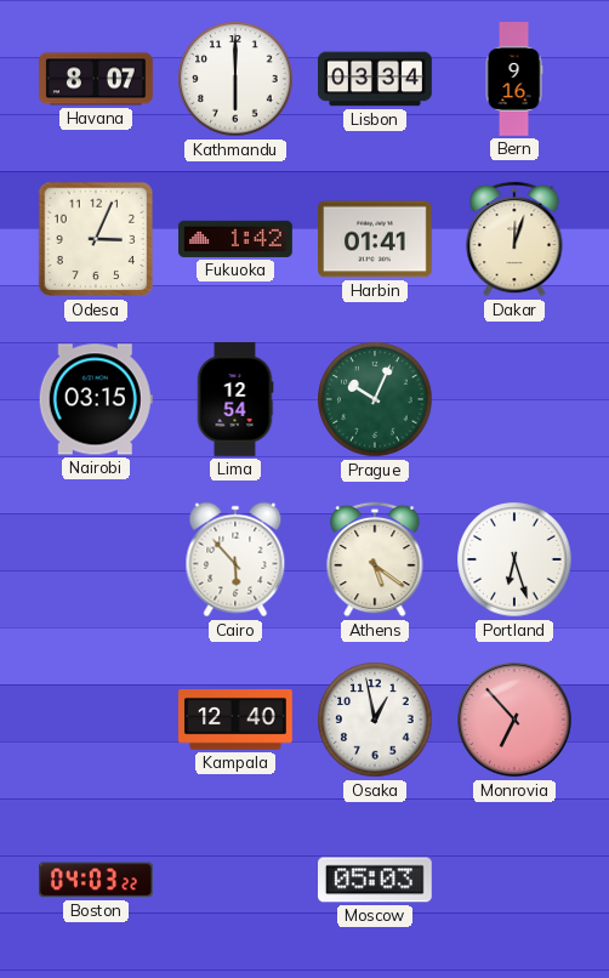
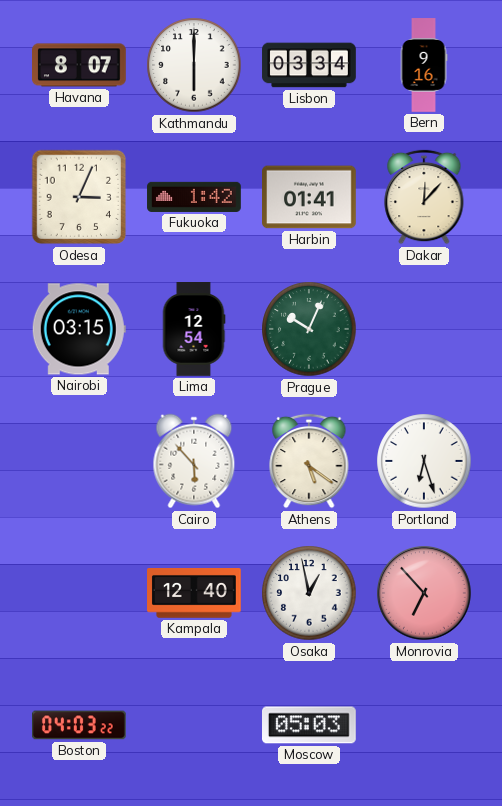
Dakar: 12:03 -> 12:07
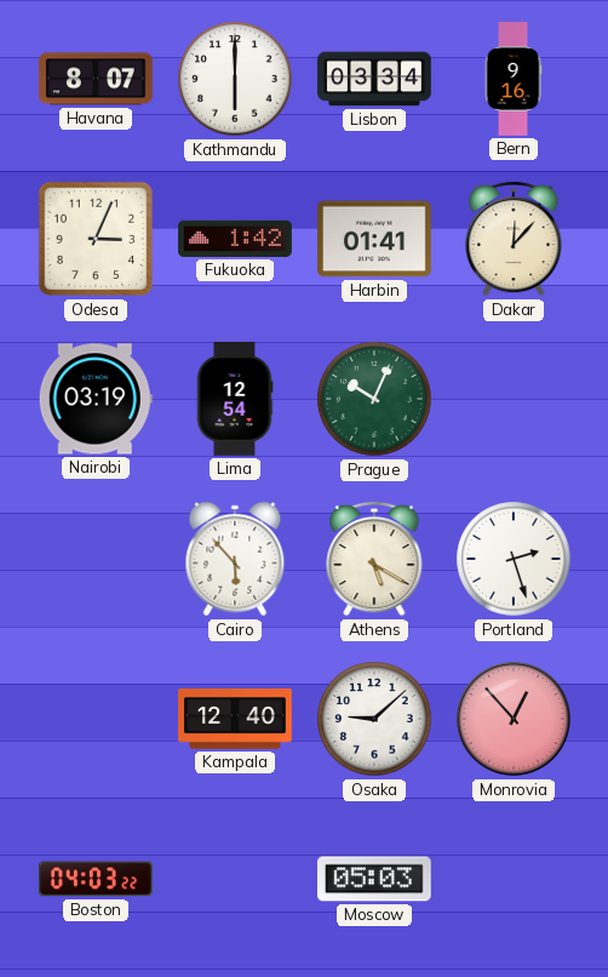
Nairobi: 03:15 -> 03:19
Athens: 5:21 -> 5:20
Portland: 6:27 -> 2:27
Osaka: 12:58 -> 9:08
Monrovia: 6:53 -> 12:53
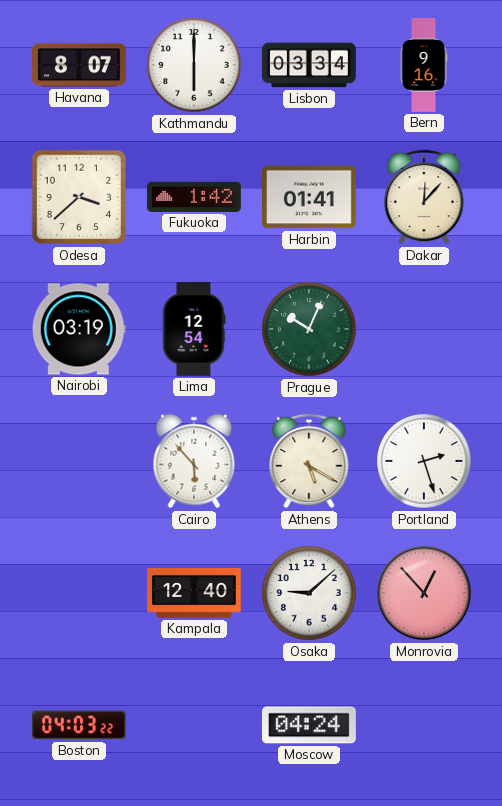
Odesa: 3:04 -> 3:38
Moscow: 05:03 -> 04:24
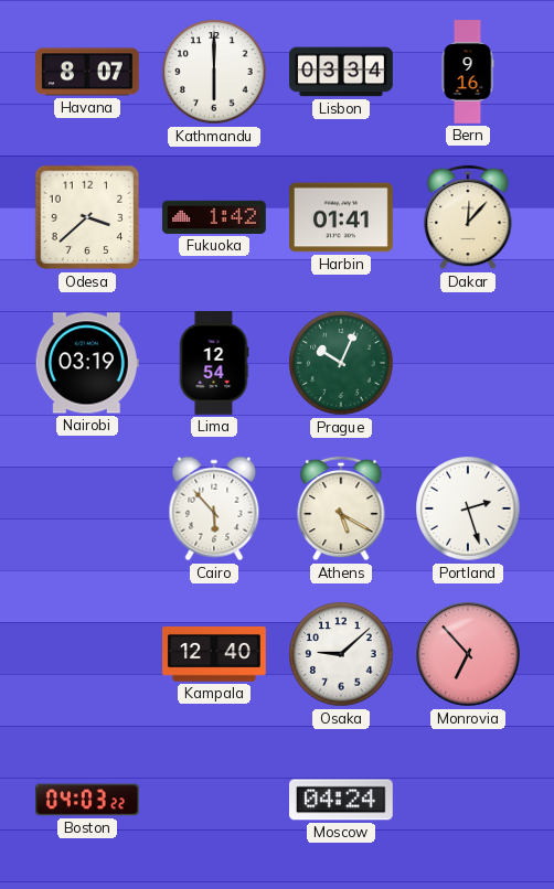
Monrovia: 12:53 -> 6:53
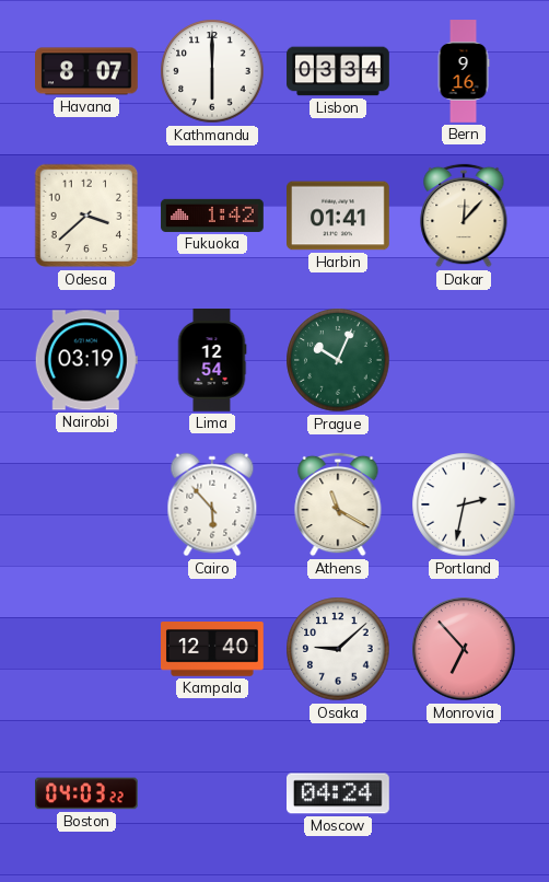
Athens: 5:20 -> 11:20
Portland: 2:27 -> 2:32
